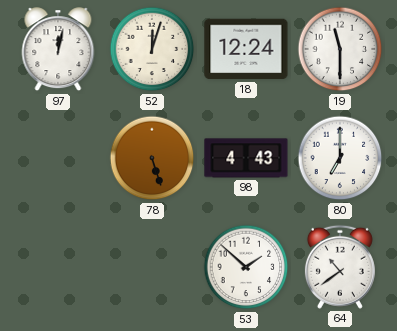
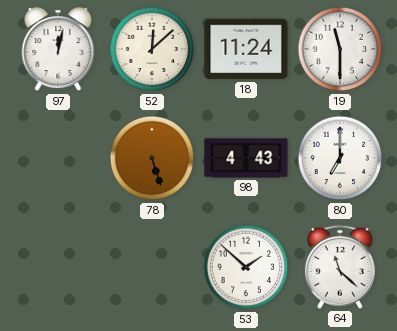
52: 12:03 -> 12:08
18: 12:24 -> 11:24
64: 10:39 -> 11:22
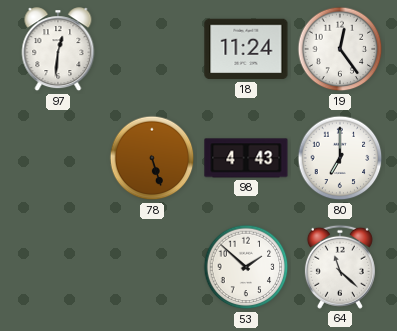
97: 12:02 -> 12:31
52: 12:08 -> none
19: 11:30 -> 12:24
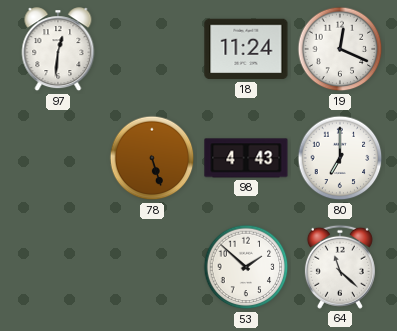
19: 12:24 -> 12:19
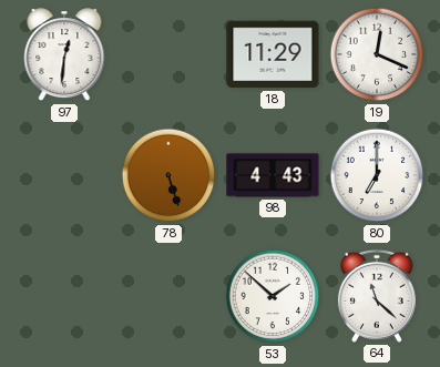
18: 11:24 -> 11:29
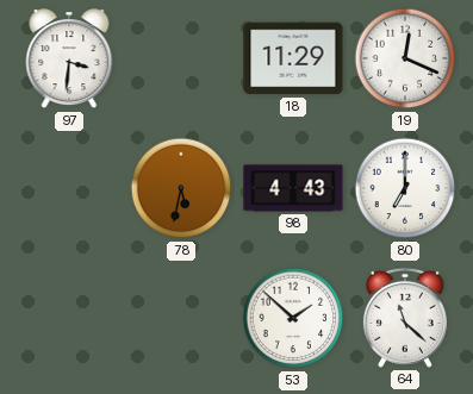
97: 12:31 -> 3:31
78: 5:27 -> 5:32
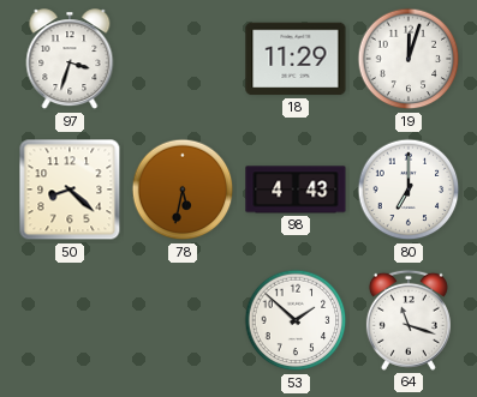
97: 3:31 -> 3:33
19: 12:19 -> 12:03
50: none -> 8:22
64: 11:22 -> 11:18
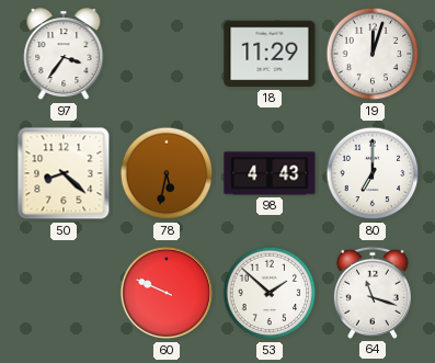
97: 3:33 -> 3:36
60: none -> 9:49
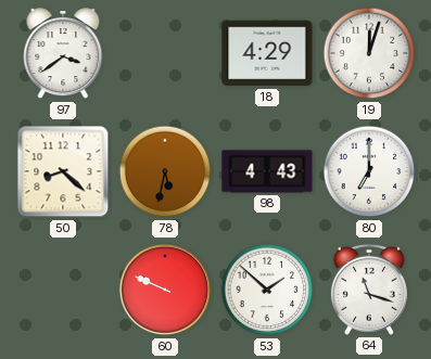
97: 3:36 -> 3:39
18: 11:29 -> 4:29
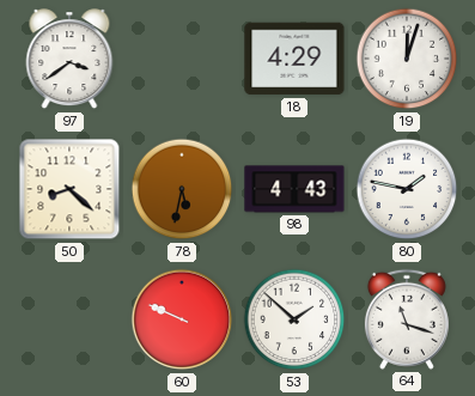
80: 7:00 -> 1:47
